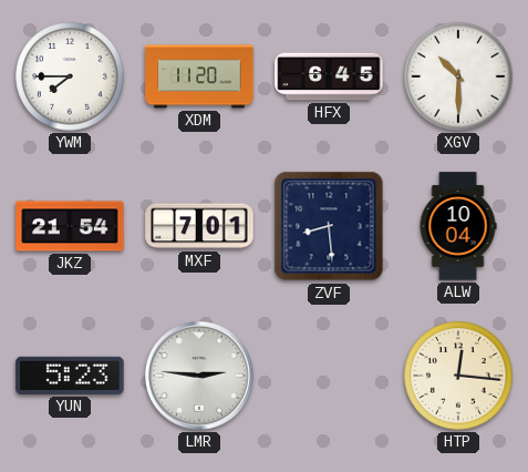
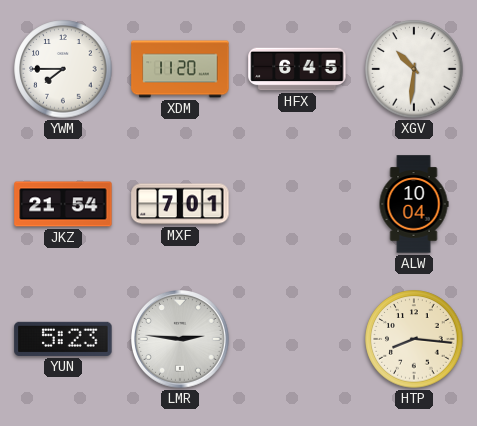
XGV: 10:30 -> 10:31
ZVF: 8:29 -> none
HTP: 12:16 -> 8:16
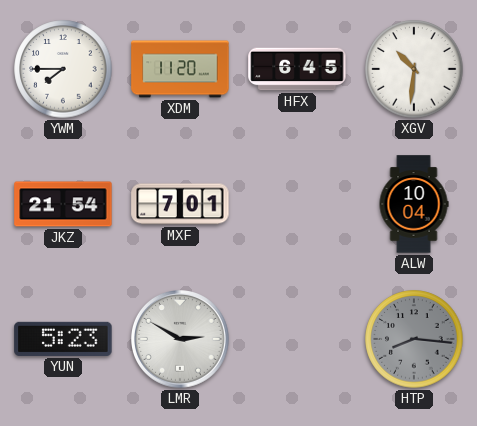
LMR: 2:46 -> 2:50
HTP dial: cream -> grey
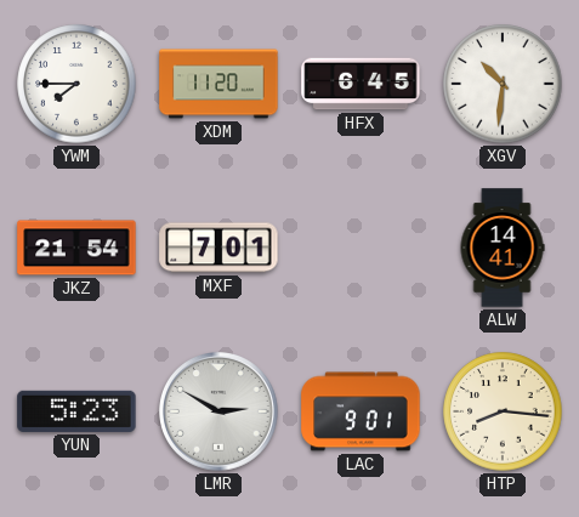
ALW: 10:04 -> 14:41
LAC: none -> 9:01
HTP dial: grey -> cream
